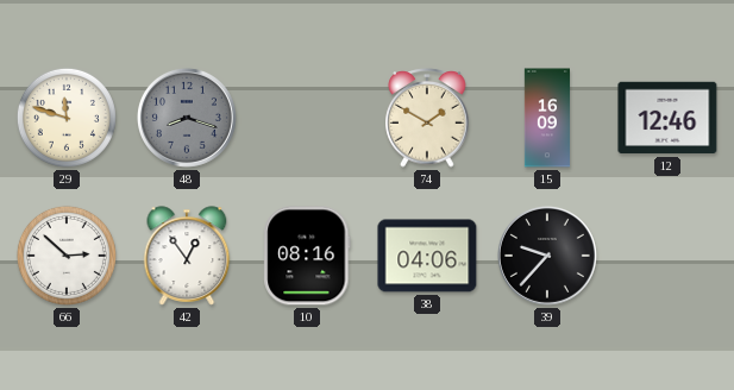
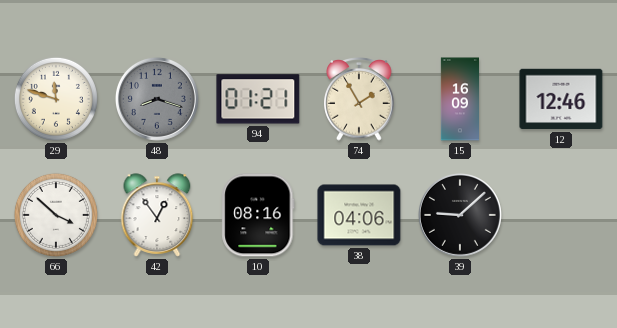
94: none -> 01:21
74: 1:50 -> 1:55
66: 2:52 -> 3:52
39: 9:37 -> 9:08
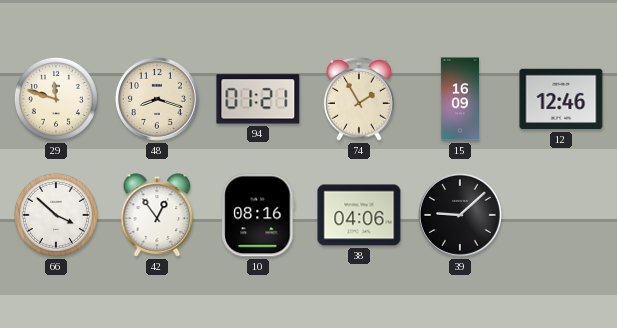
48 dial: grey -> cream
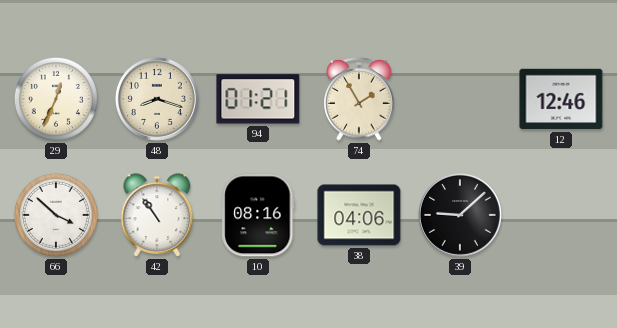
29: 11:48 -> 12:34
15: 16:09 -> none
42: 12:54 -> 10:54
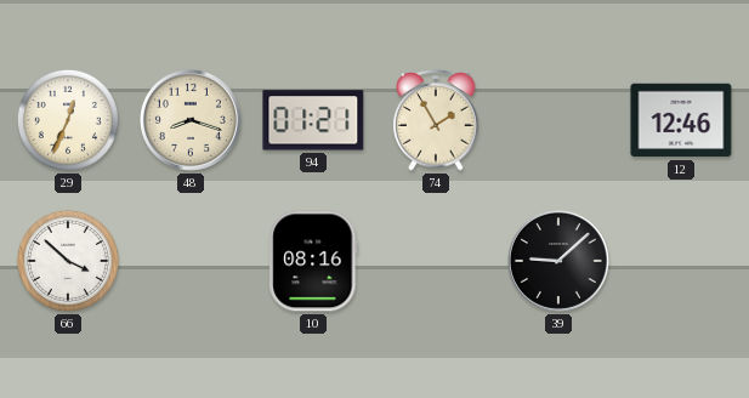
42: 10:54 -> none
38: 04:06 -> none
